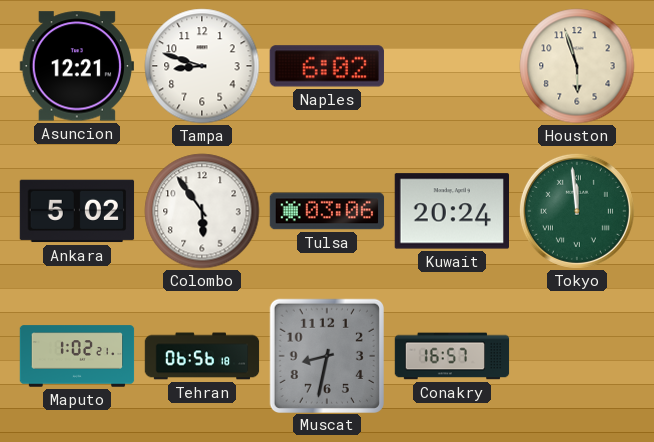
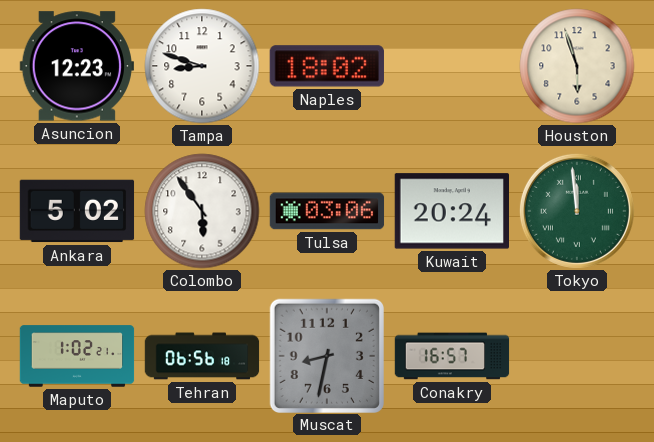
Asuncion: 12:21 -> 12:23
Naples: 6:02 -> 18:02
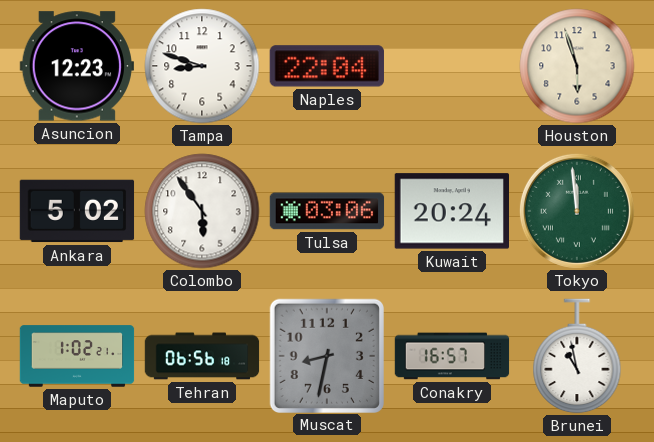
Naples: 18:02 -> 22:04
Brunei: none -> 10:58
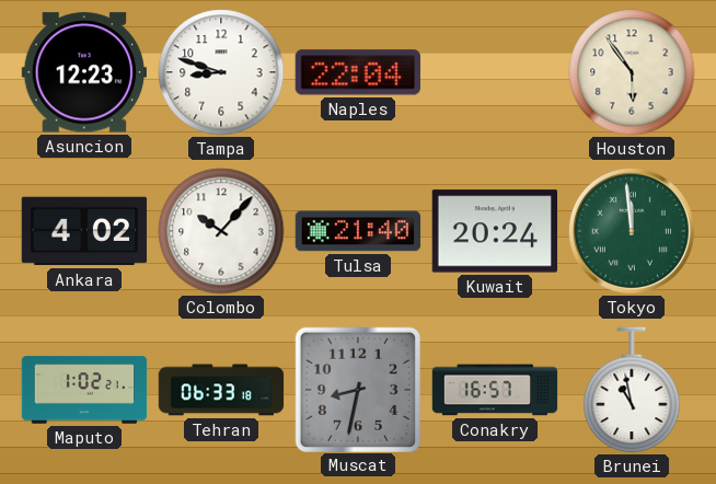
Houston: 5:57 -> 5:54
Ankara: 5:02 -> 4:02
Colombo: 5:54 -> 10:07
Tulsa: 03:06 -> 21:40
Tehran: 06:56 -> 06:33
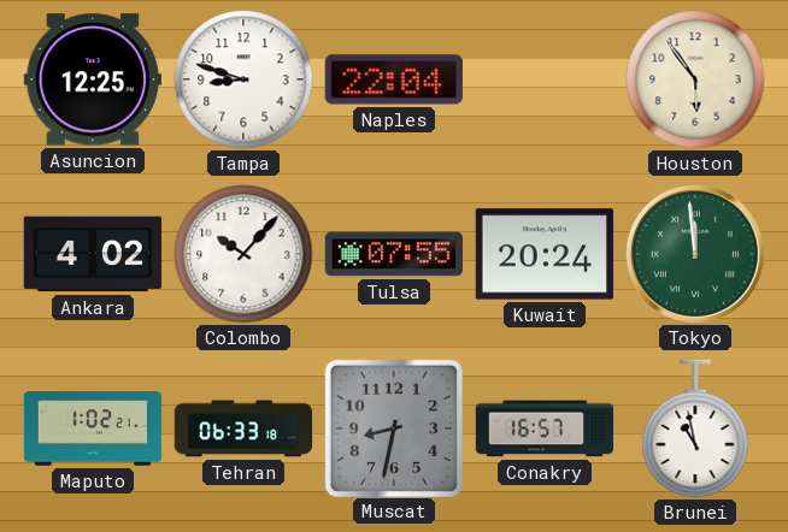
Asuncion: 12:23 -> 12:25
Tulsa: 21:40 -> 07:55
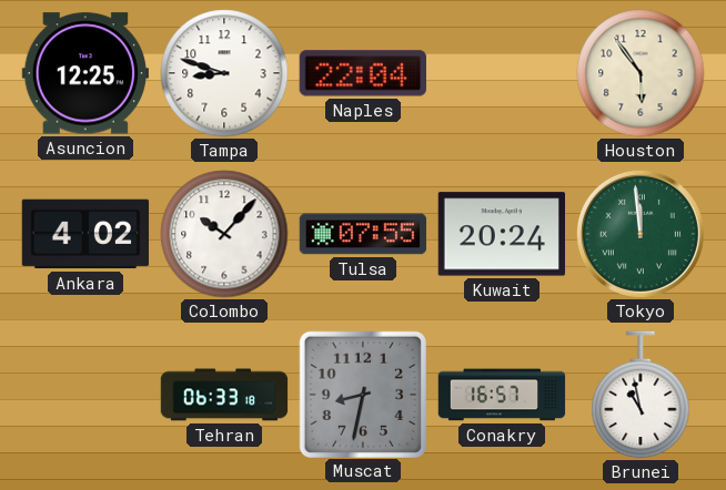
Maputo: 1:02 -> none
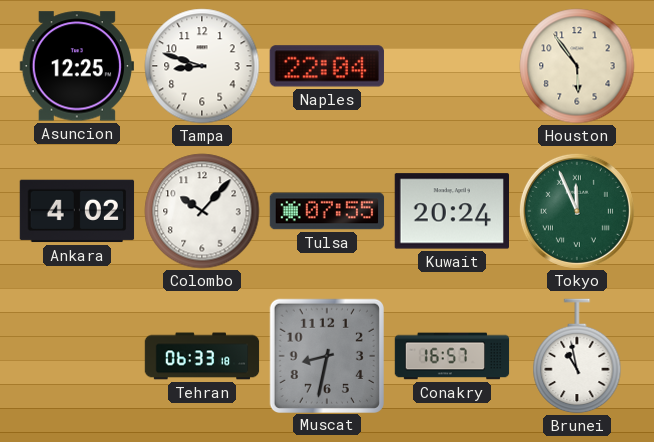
Tokyo: 11:59 -> 11:56
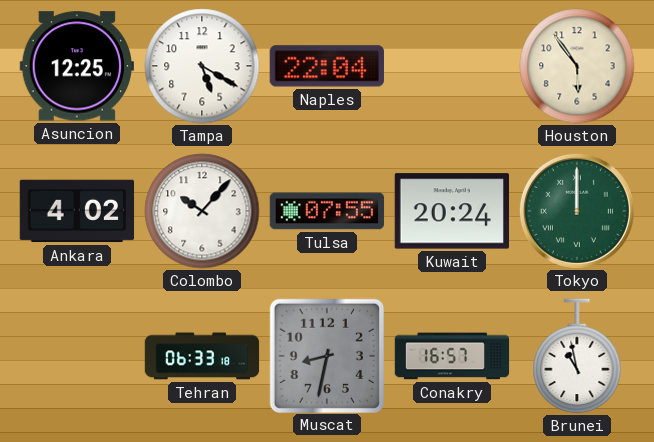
Tampa: 8:48 -> 5:20
Tokyo: 11:56 -> 12:00
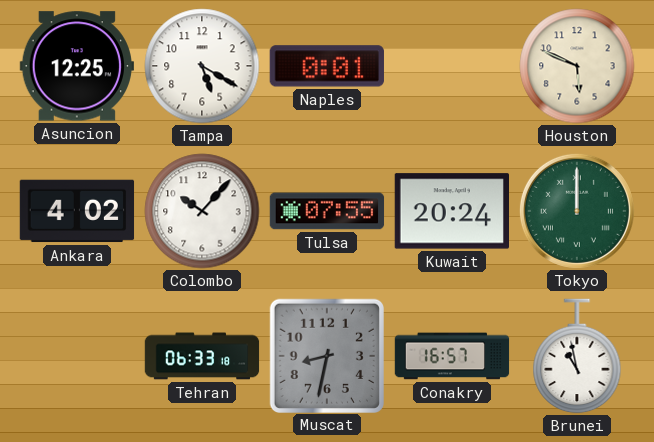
Naples: 22:04 -> 0:01
Houston: 5:54 -> 5:49
